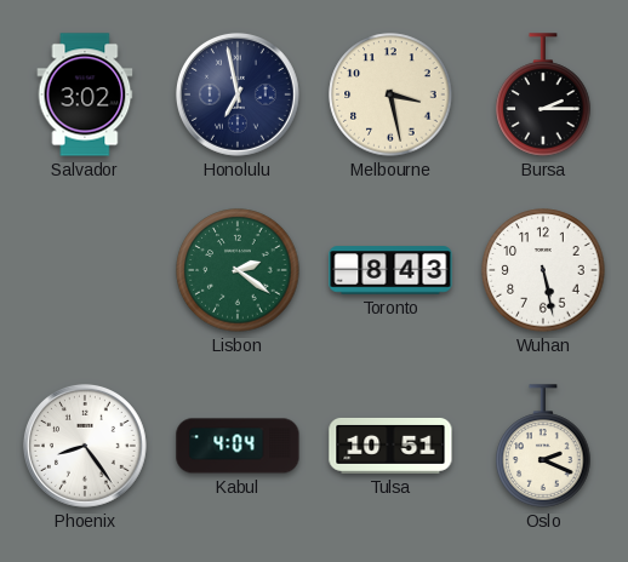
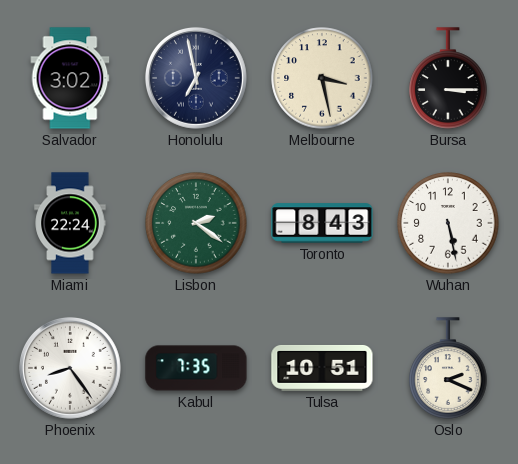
Bursa: 2:15 -> 3:15
Miami: none -> 22:24
Kabul: 4:04 -> 7:35
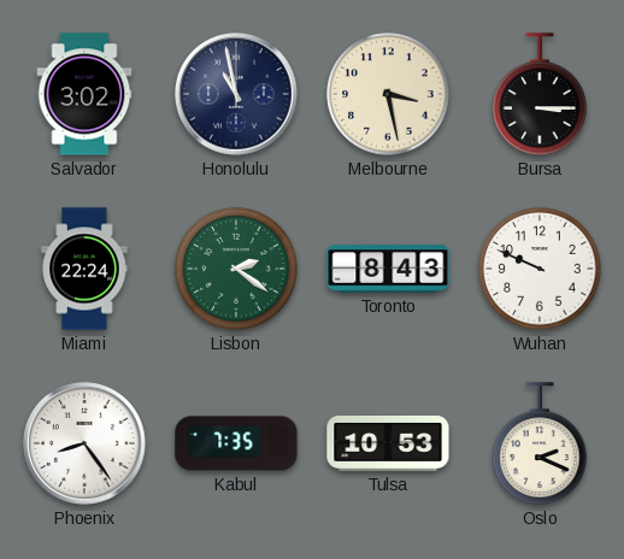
Honolulu: 6:58 -> 10:58
Wuhan: 5:28 -> 9:49
Tulsa: 10:51 -> 10:53
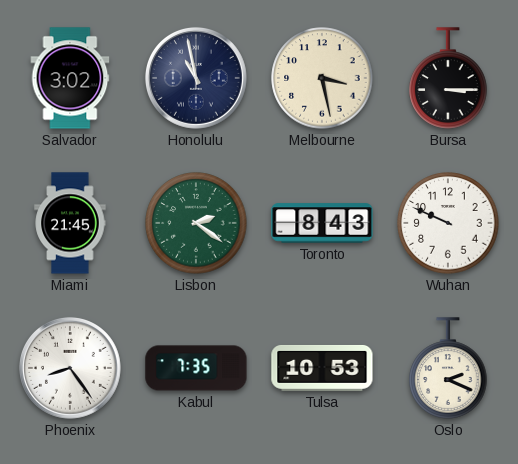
Miami: 22:24 -> 21:45
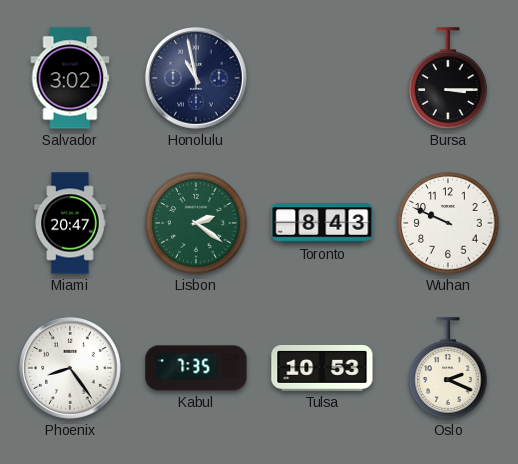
Melbourne: 3:28 -> none
Miami: 21:45 -> 20:47
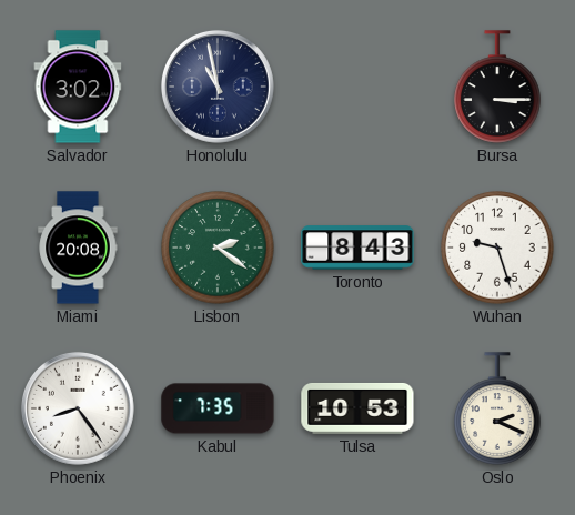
Miami: 20:47 -> 20:08
Wuhan: 9:49 -> 9:27
